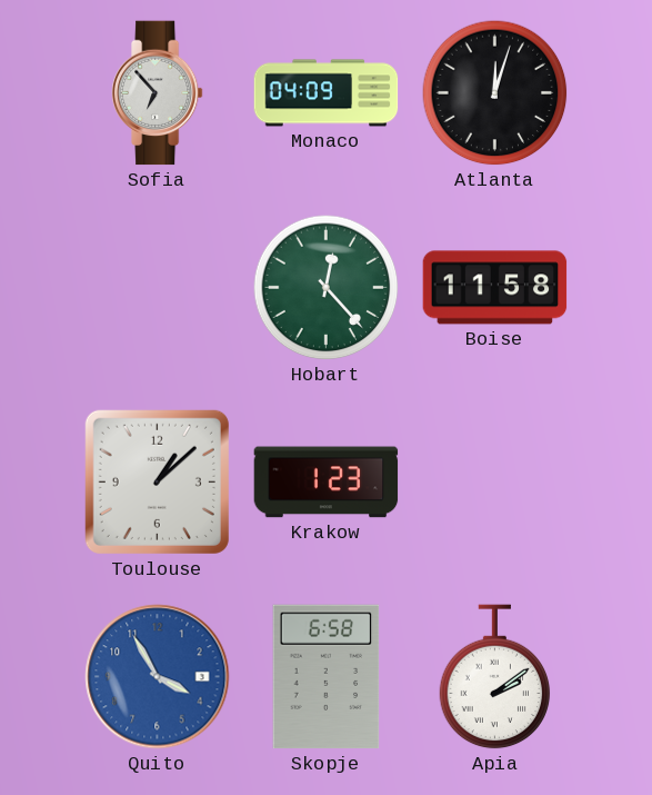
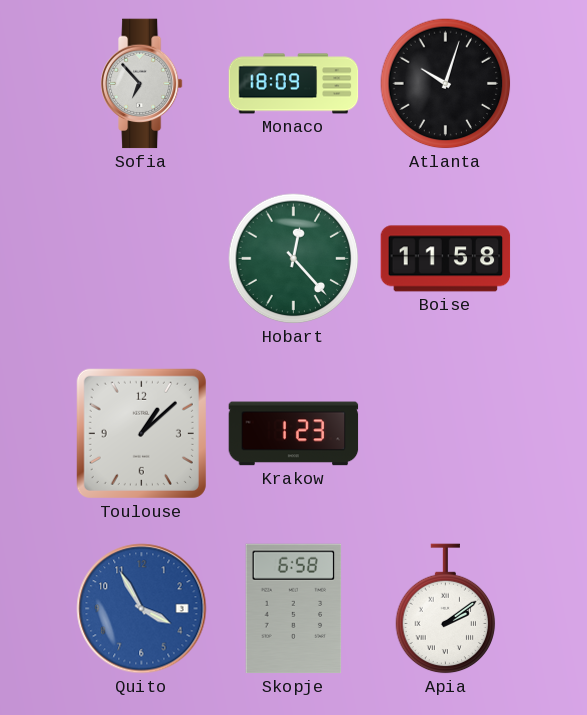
Monaco: 04:09 -> 18:09
Atlanta: 12:03 -> 10:03
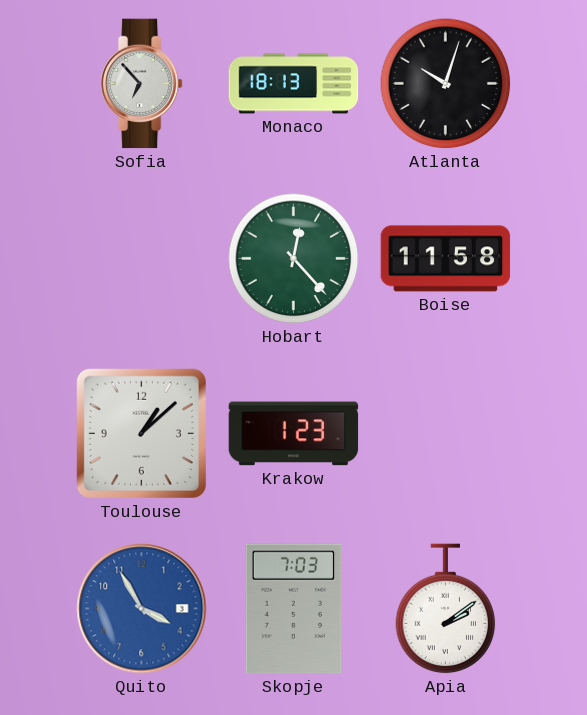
Monaco: 18:09 -> 18:13
Skopje: 6:58 -> 7:03
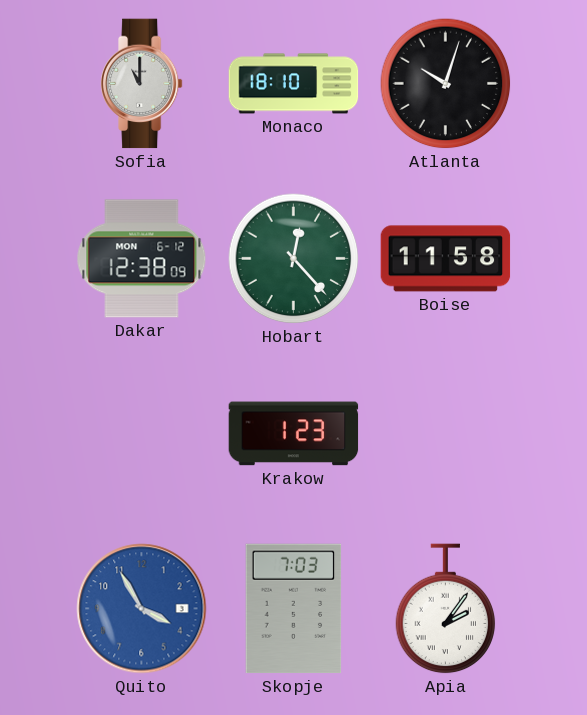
Sofia: 6:53 -> 11:00
Monaco: 18:13 -> 18:10
Dakar: none -> 12:38
Toulouse: 1:08 -> none
Apia: 2:09 -> 2:06
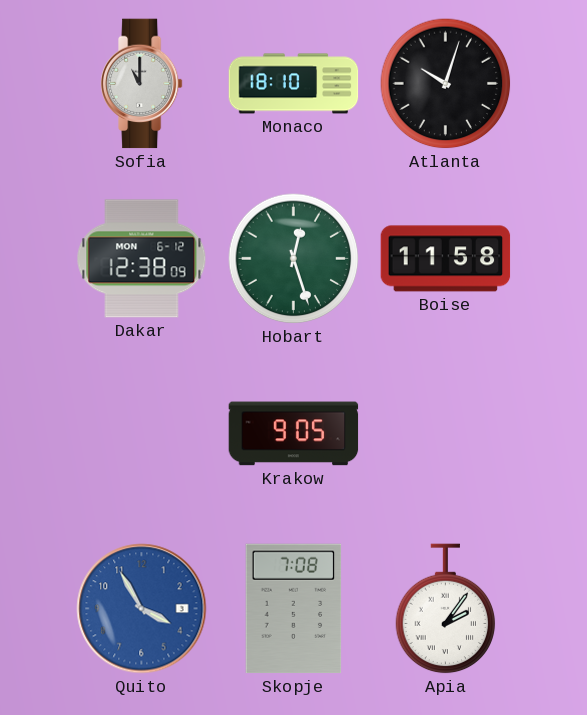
Hobart: 12:23 -> 12:27
Krakow: 1:23 -> 9:05
Skopje: 7:03 -> 7:08
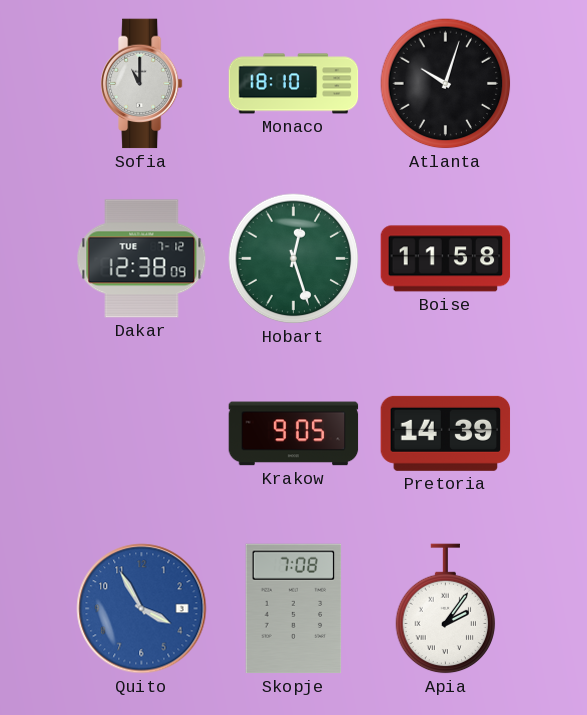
Dakar date: MON 6-12 -> TUE 7-12
Pretoria: none -> 14:39
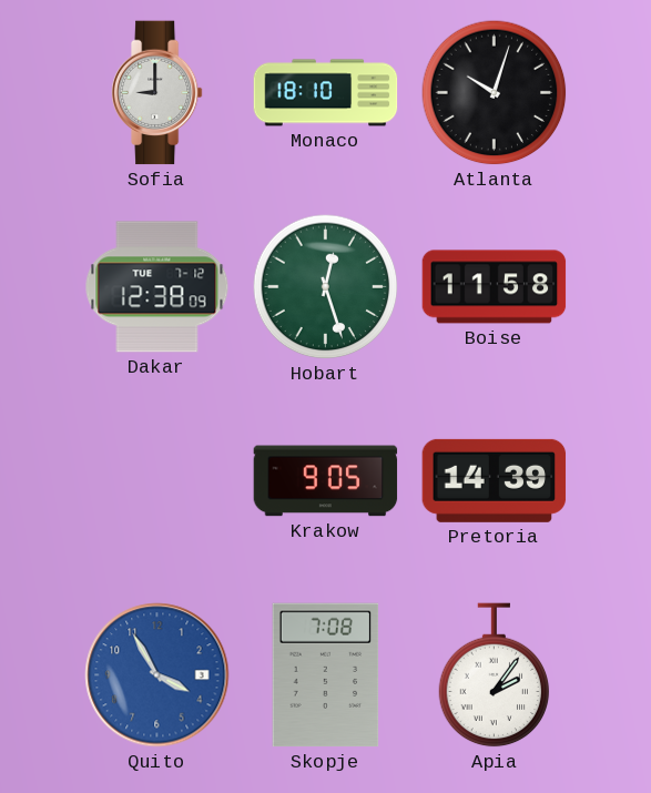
Sofia: 11:00 -> 9:00
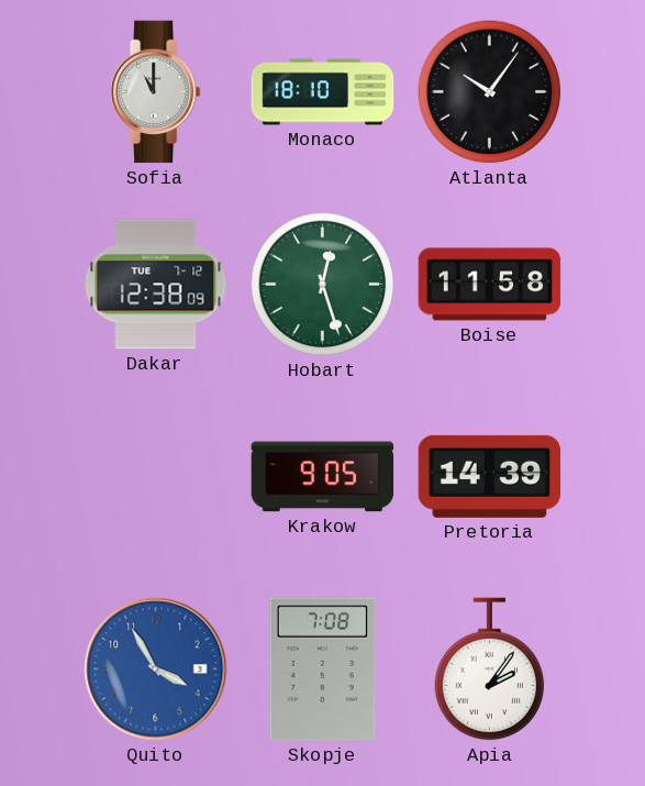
Sofia: 9:00 -> 11:00
Atlanta: 10:03 -> 10:06
